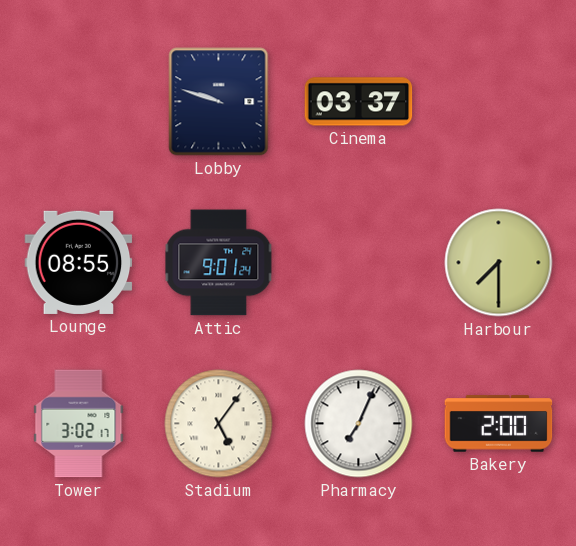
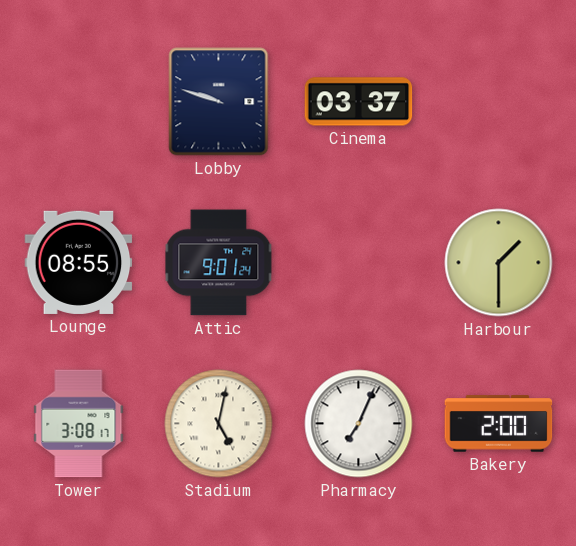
Harbour: 7:30 -> 1:30
Tower: 3:02 -> 3:08
Stadium: 5:06 -> 5:02
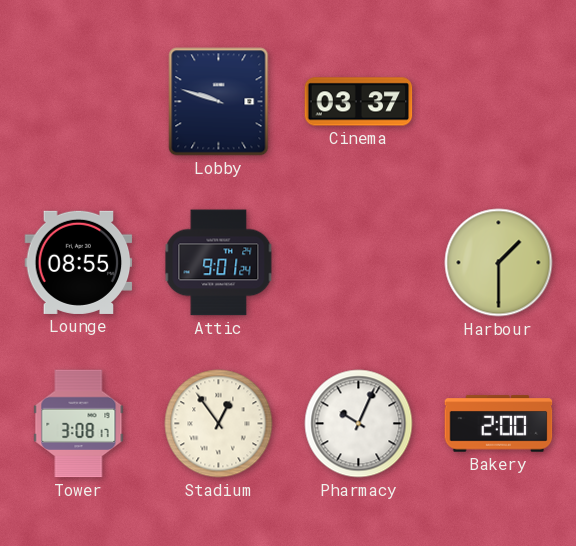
Stadium: 5:02 -> 12:54
Pharmacy: 7:04 -> 10:04
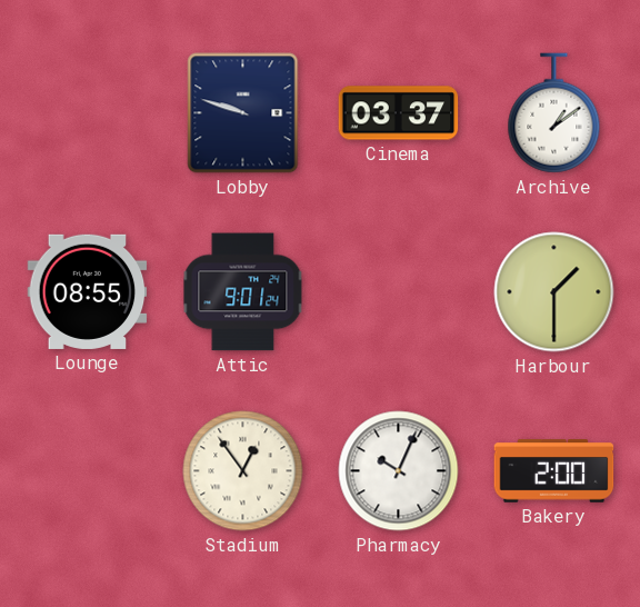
Archive: none -> 1:09
Tower: 3:08 -> none
